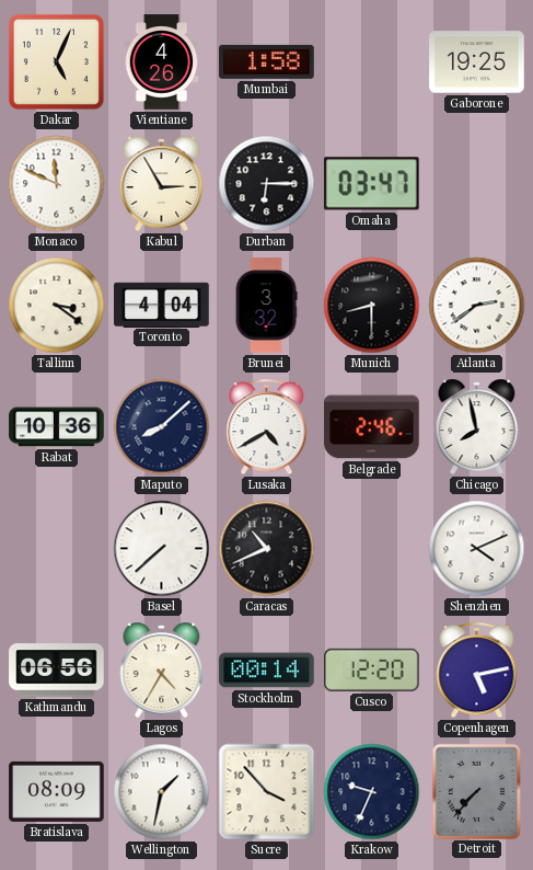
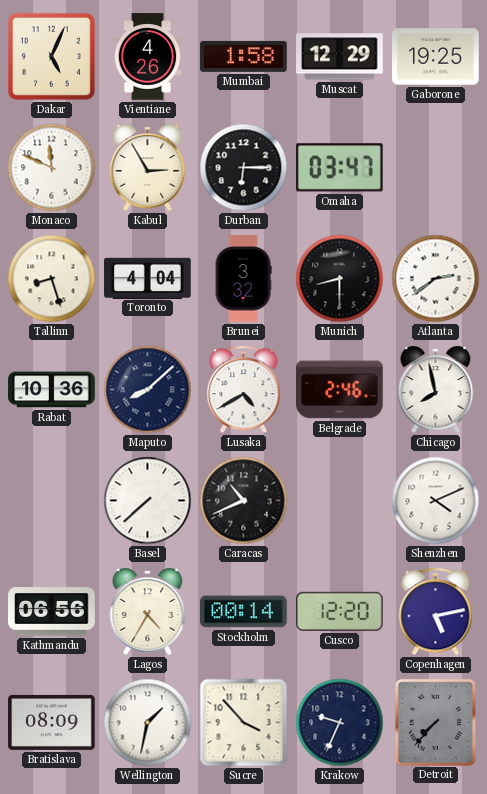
Muscat: none -> 12:29
Tallinn: 3:21 -> 8:27
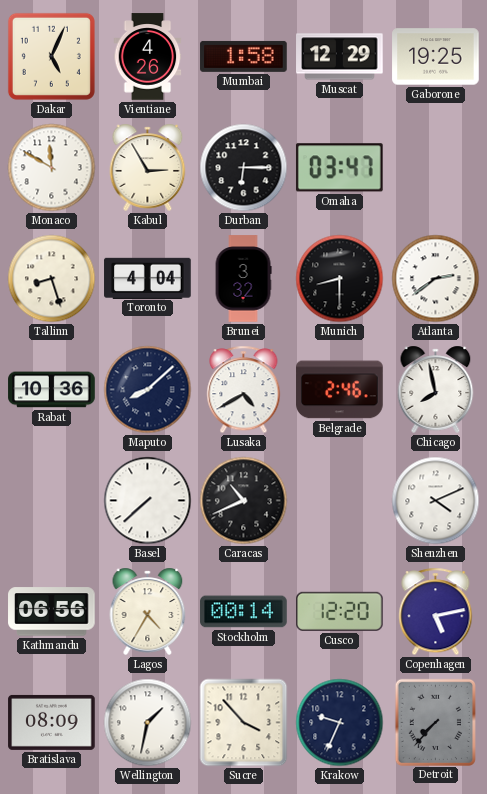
Monaco: 11:49 -> 11:50
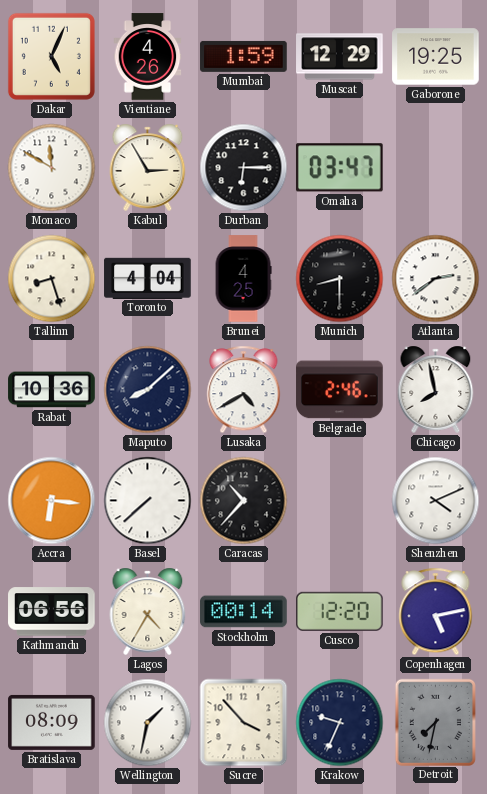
Mumbai: 1:58 -> 1:59
Brunei: 3:32 -> 4:25
Accra: none -> 6:16
Caracas: 10:41 -> 10:37
Detroit: 7:37 -> 7:32
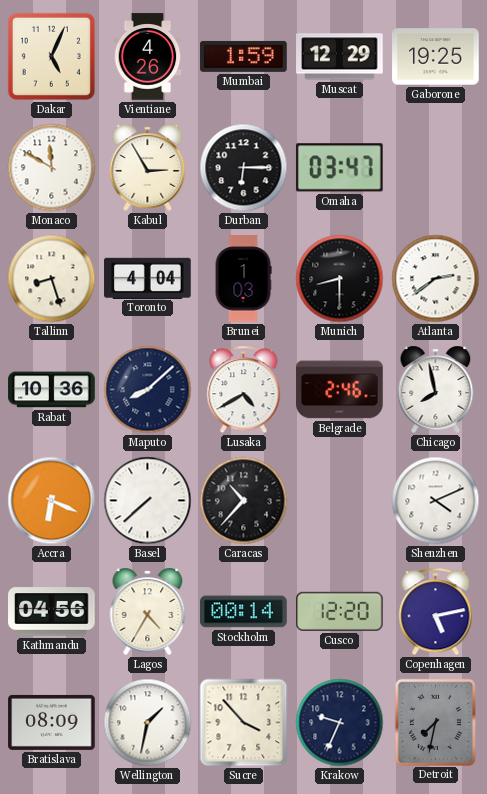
Brunei: 4:25 -> 1:03
Accra: 6:16 -> 6:19
Kathmandu: 06:56 -> 04:56
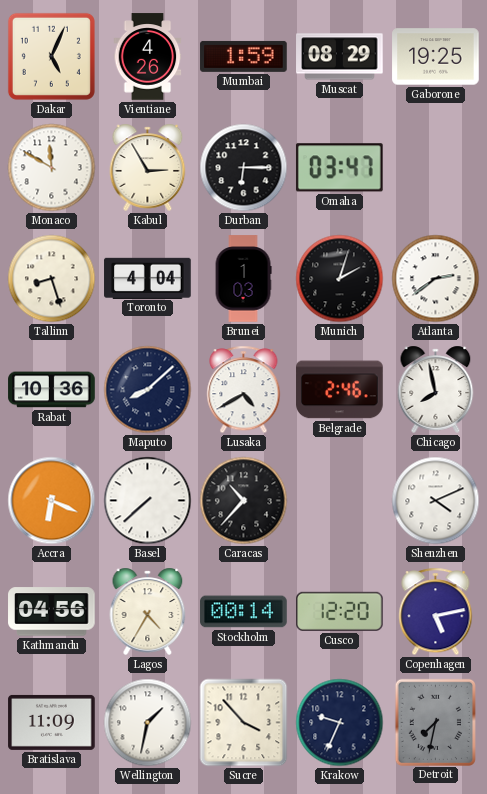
Muscat: 12:29 -> 08:29
Munich: 8:30 -> 2:03
Bratislava: 08:09 -> 11:09
